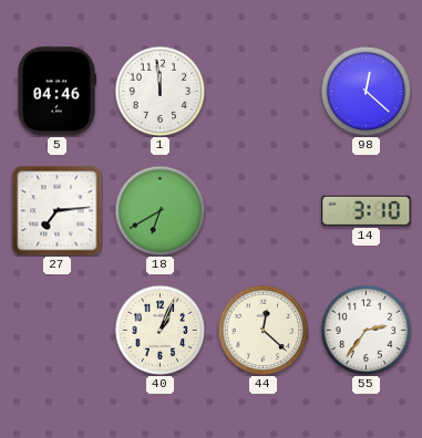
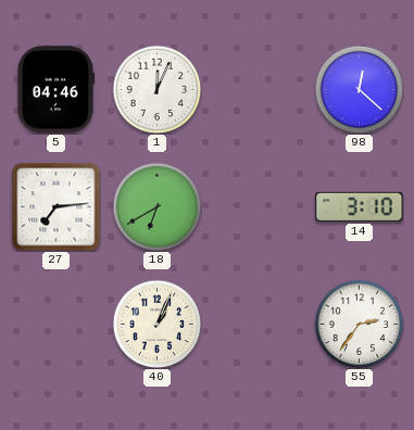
1: 11:59 -> 12:04
44: 12:22 -> none
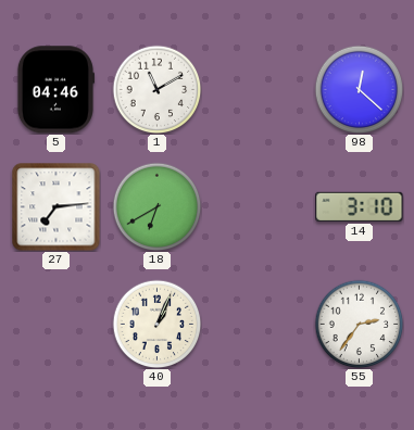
1: 12:04 -> 11:10
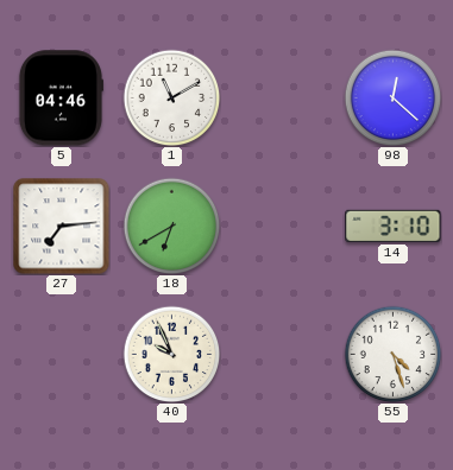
40: 1:04 -> 9:56
55: 2:36 -> 4:27
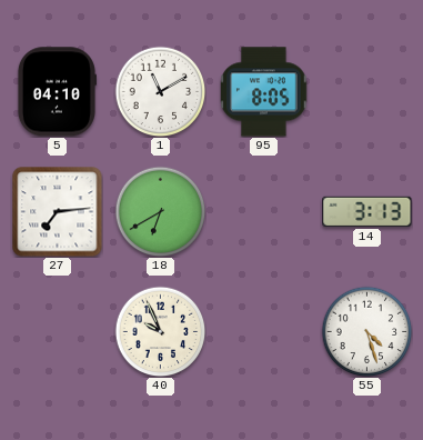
5: 04:46 -> 04:10
95: none -> 8:05
98: 12:22 -> none
14: 3:10 -> 3:13
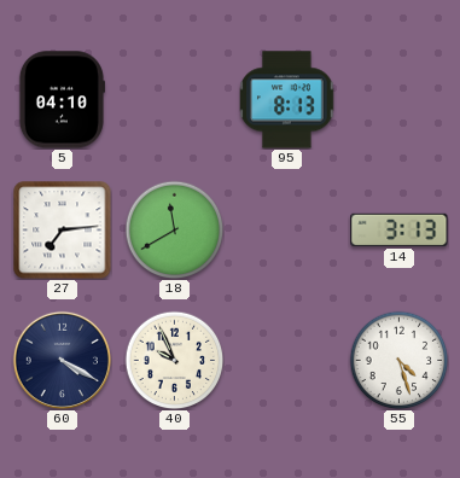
1: 11:10 -> none
95: 8:05 -> 8:13
18: 6:40 -> 11:40
60: none -> 4:20
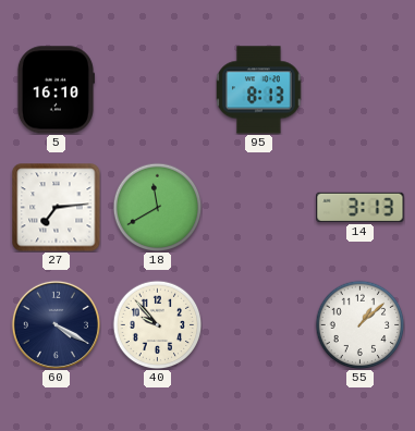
5: 04:10 -> 16:10
40: 9:56 -> 9:53
55: 4:27 -> 1:08
